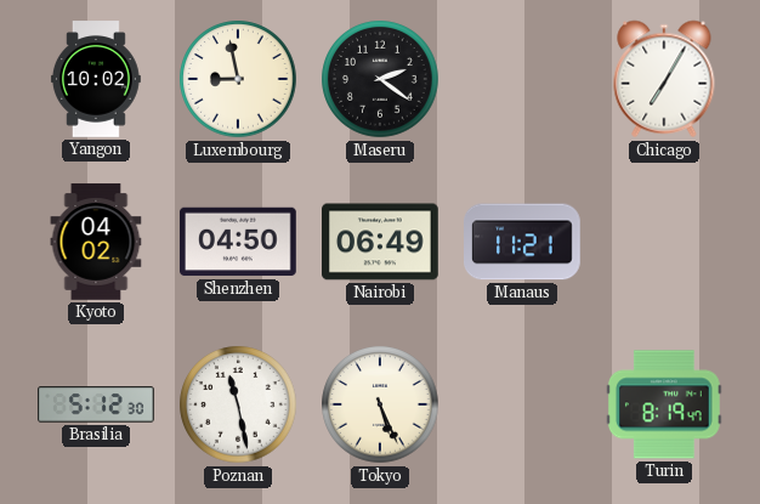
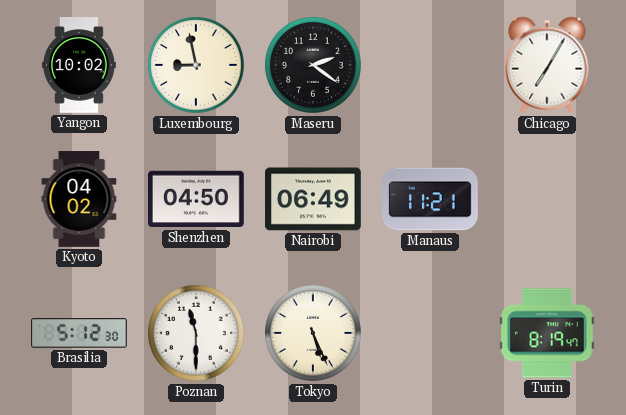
Poznan: 11:28 -> 11:30
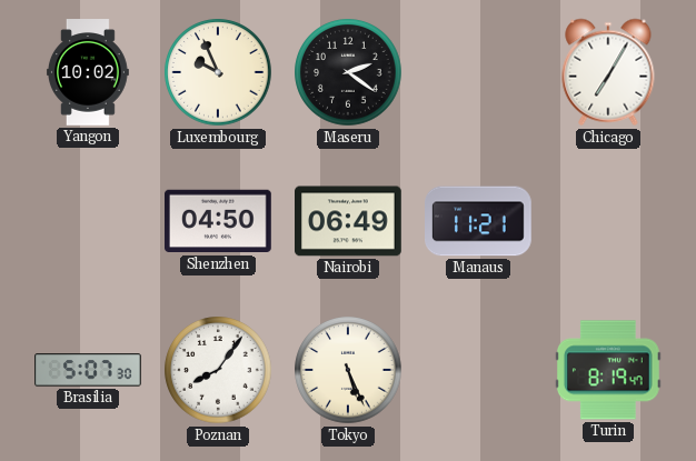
Luxembourg: 8:58 -> 9:56
Kyoto: 04:02 -> none
Brasilia: 5:12 -> 5:07
Poznan: 11:30 -> 8:06
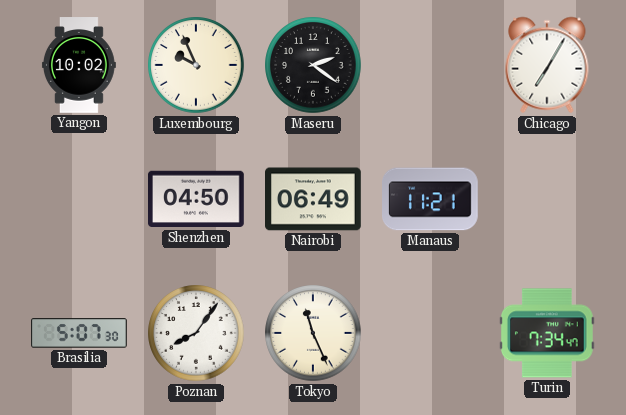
Tokyo: 5:26 -> 11:26
Turin: 8:19 -> 7:34
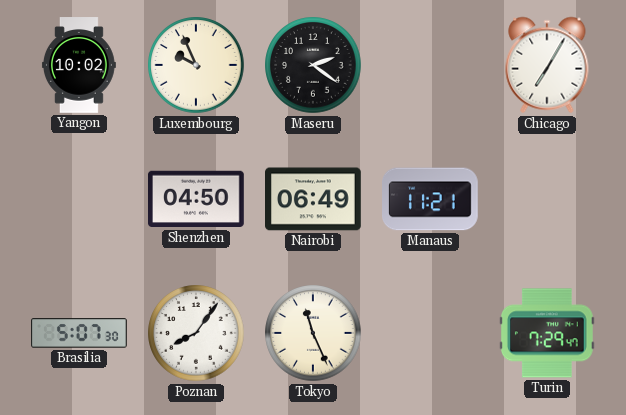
Turin: 7:34 -> 7:29
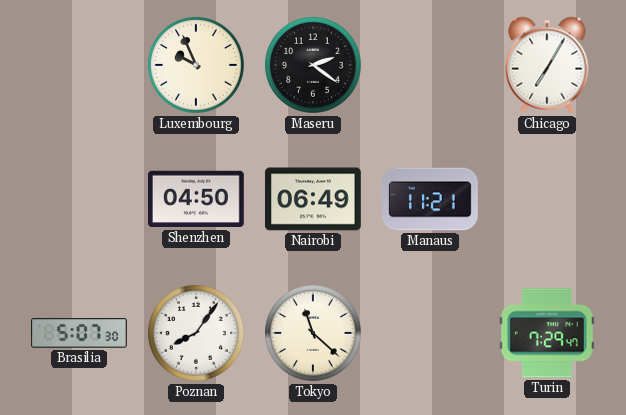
Yangon: 10:02 -> none
Tokyo: 11:26 -> 11:22
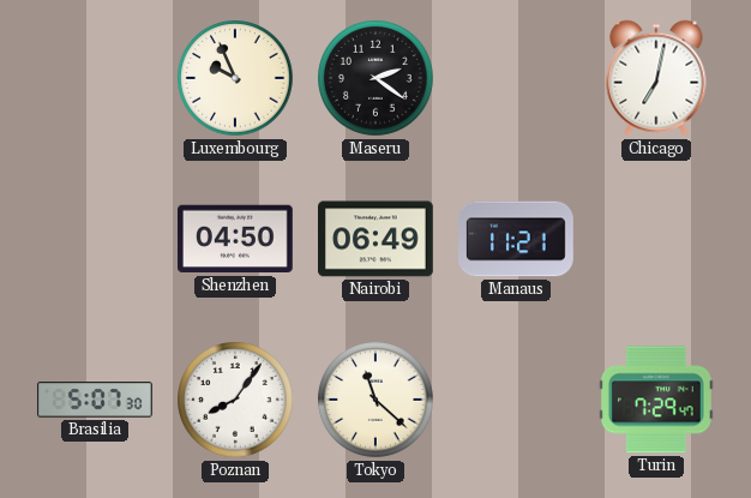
Chicago: 7:05 -> 7:02
